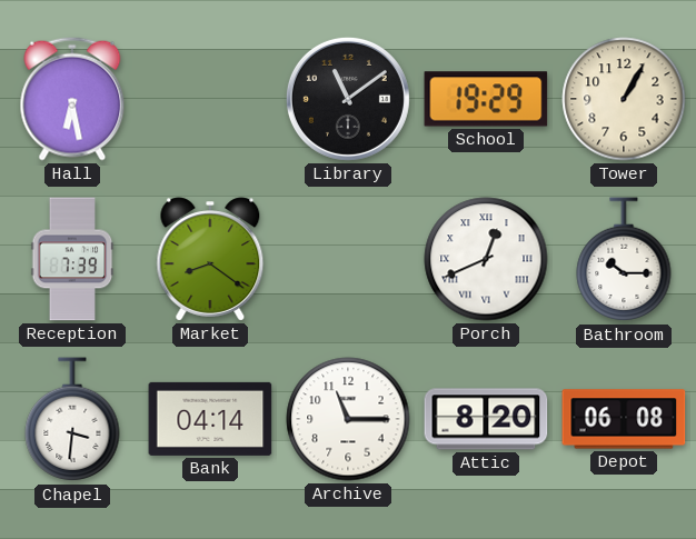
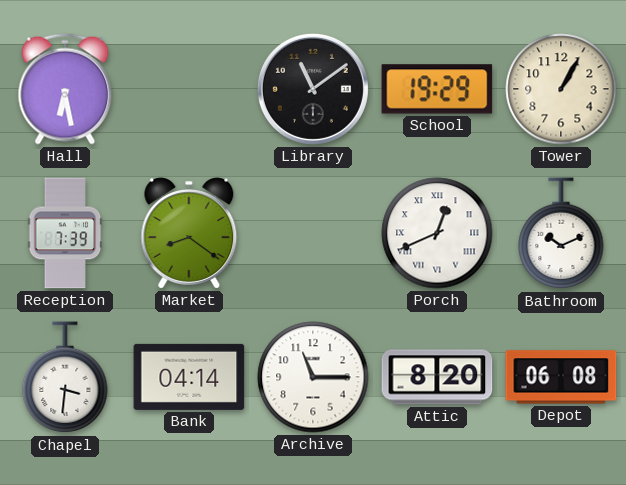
Bathroom: 10:15 -> 10:11
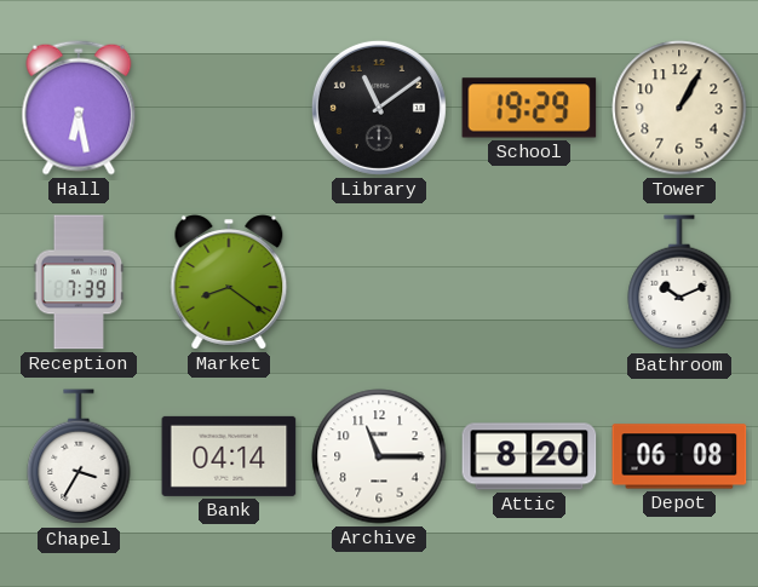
Porch: 12:41 -> none
Chapel: 3:31 -> 3:35
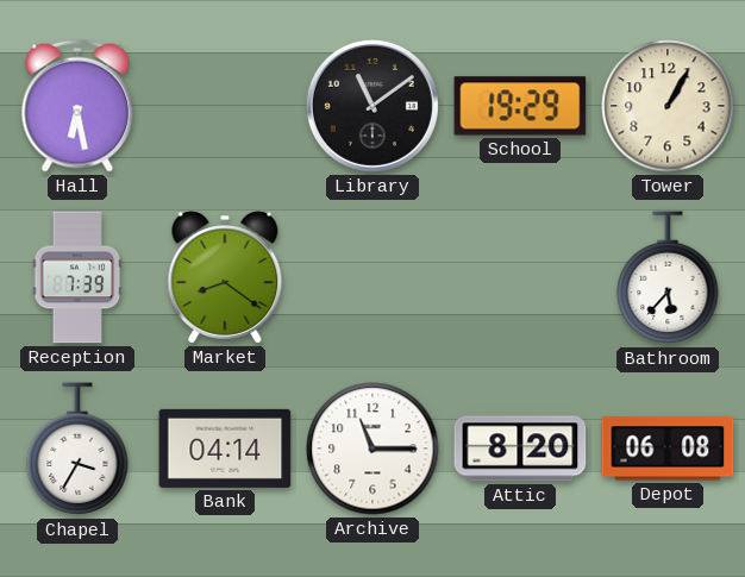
Bathroom: 10:11 -> 5:37
